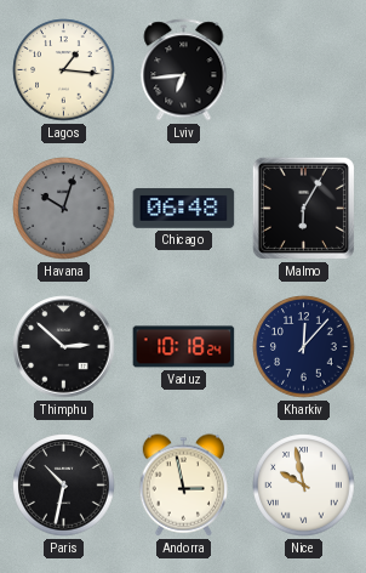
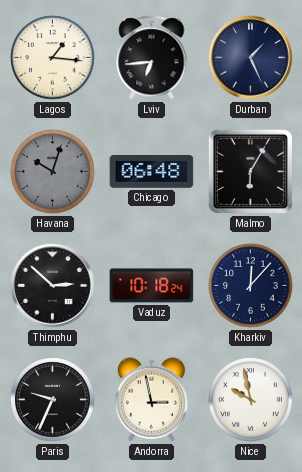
Durban: none -> 1:26
Paris: 10:32 -> 9:34
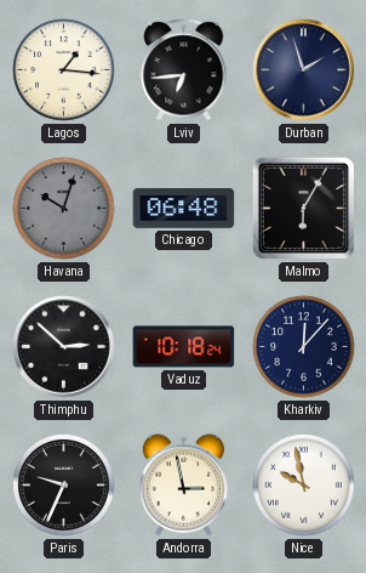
Durban: 1:26 -> 1:57
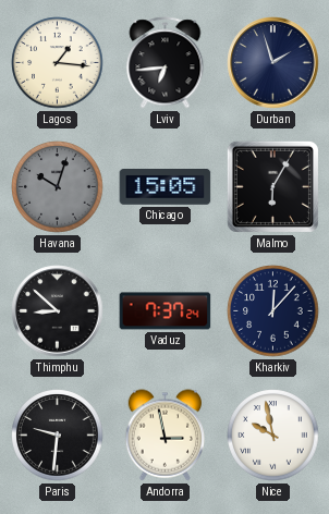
Chicago: 06:48 -> 15:05
Thimphu: 2:52 -> 8:52
Vaduz: 10:18 -> 7:37
Paris: 9:34 -> 9:31
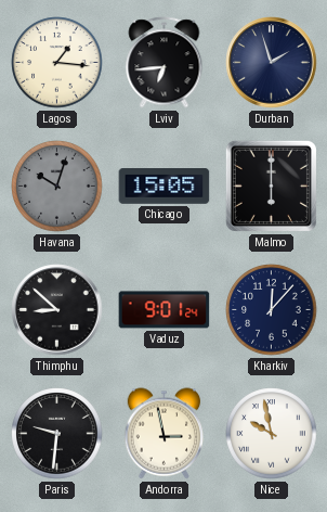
Malmo: 6:05 -> 6:00
Vaduz: 7:37 -> 9:01
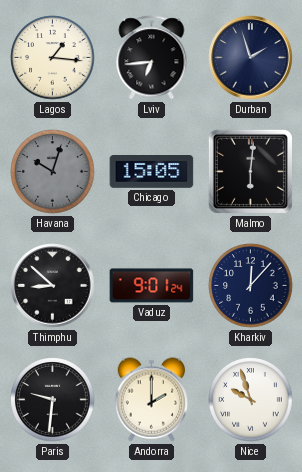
Malmo: 6:00 -> 6:01
Andorra: 2:58 -> 2:00
Nice: 9:58 -> 9:57
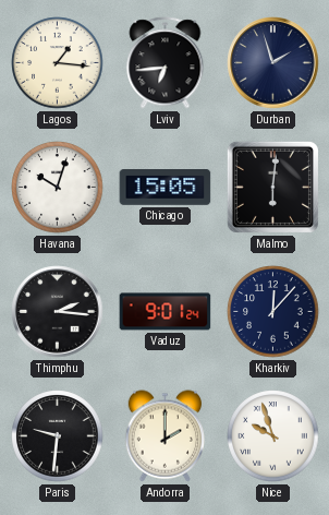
Havana dial: grey -> white
Thimphu: 8:52 -> 2:16
